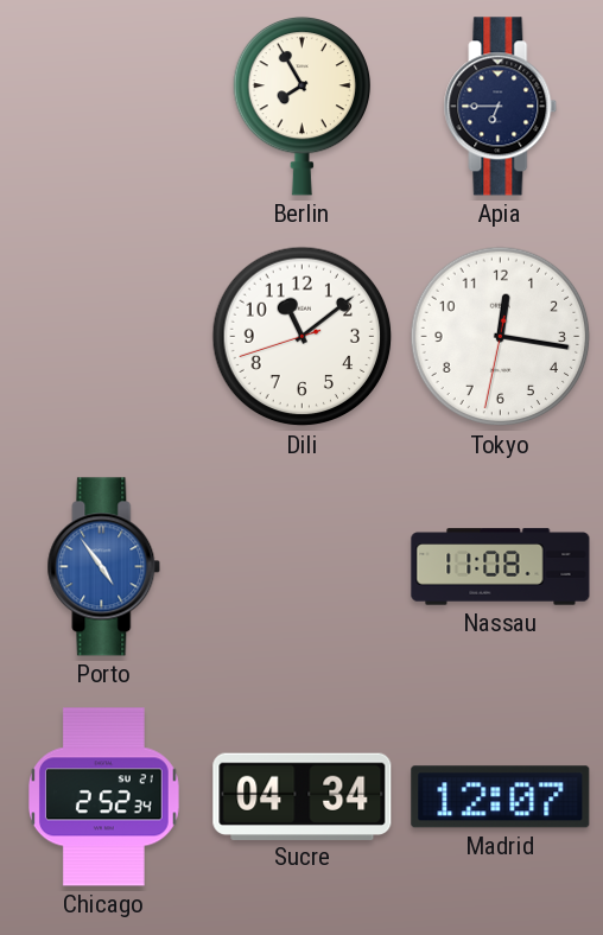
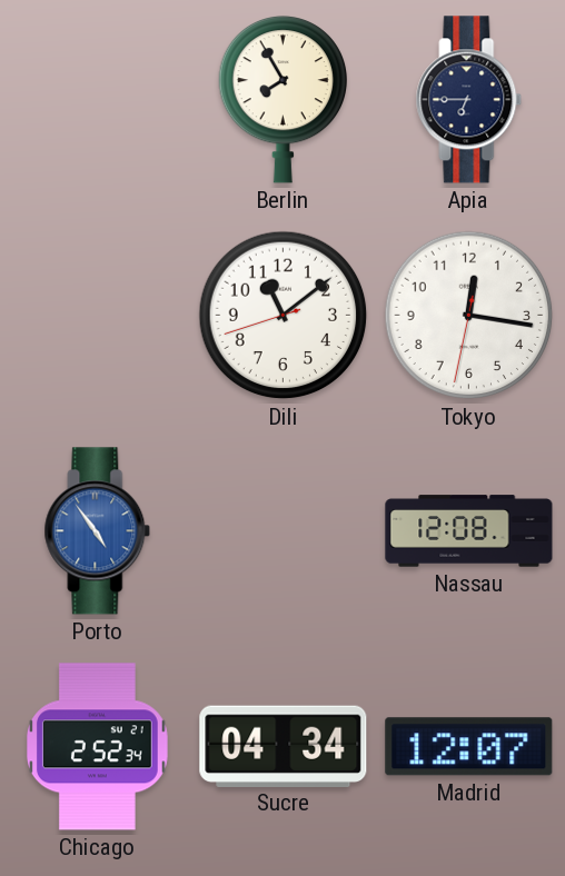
Nassau: 11:08 -> 12:08
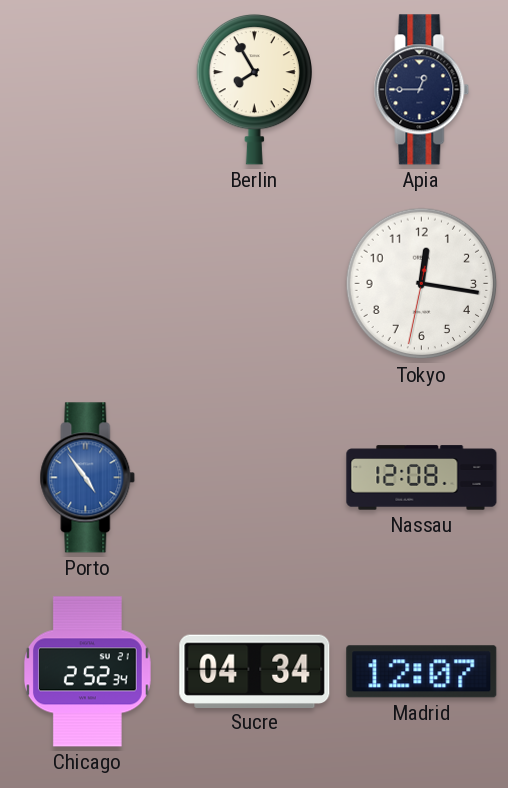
Apia: 6:45 -> 12:45
Dili: 11:08 -> none
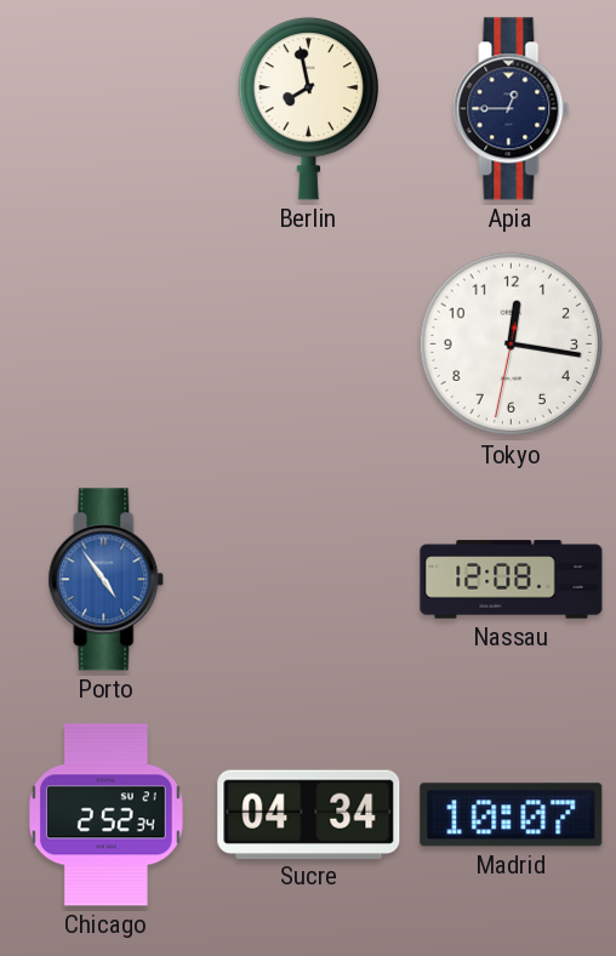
Berlin: 7:55 -> 7:58
Madrid: 12:07 -> 10:07
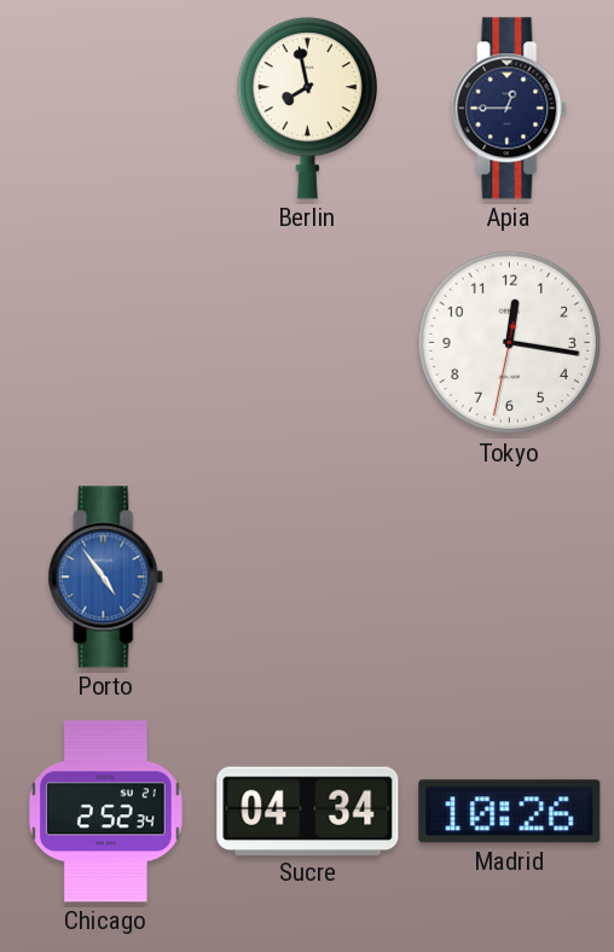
Nassau: 12:08 -> none
Madrid: 10:07 -> 10:26
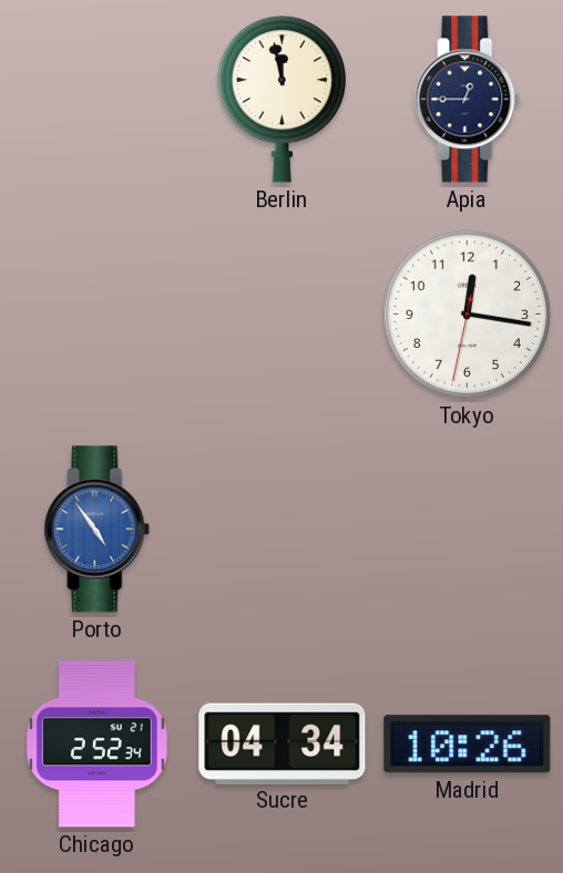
Berlin: 7:58 -> 11:58
